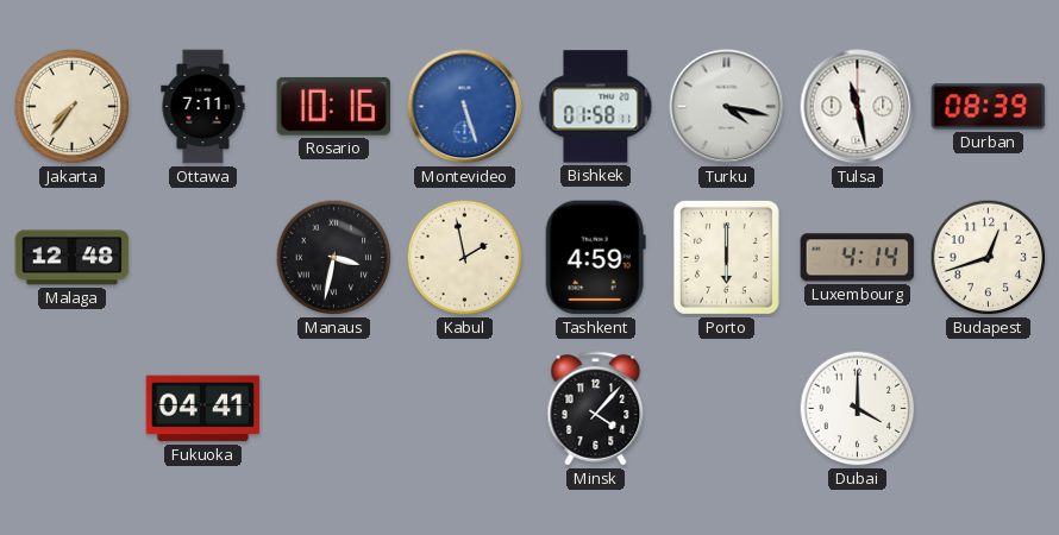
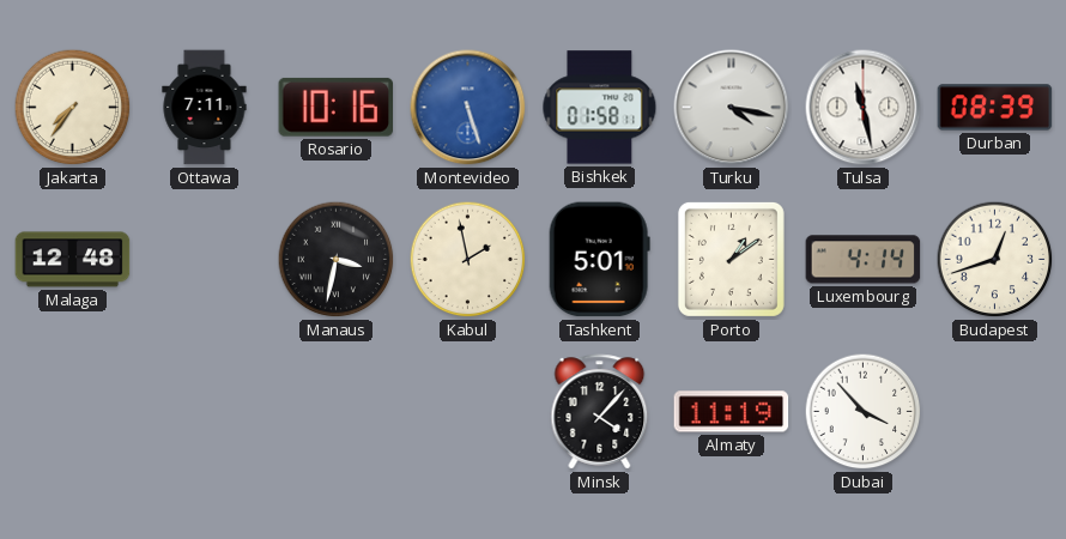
Tashkent: 4:59 -> 5:01
Porto: 6:00 -> 1:09
Fukuoka: 04:41 -> none
Almaty: none -> 11:19
Dubai: 4:00 -> 3:53
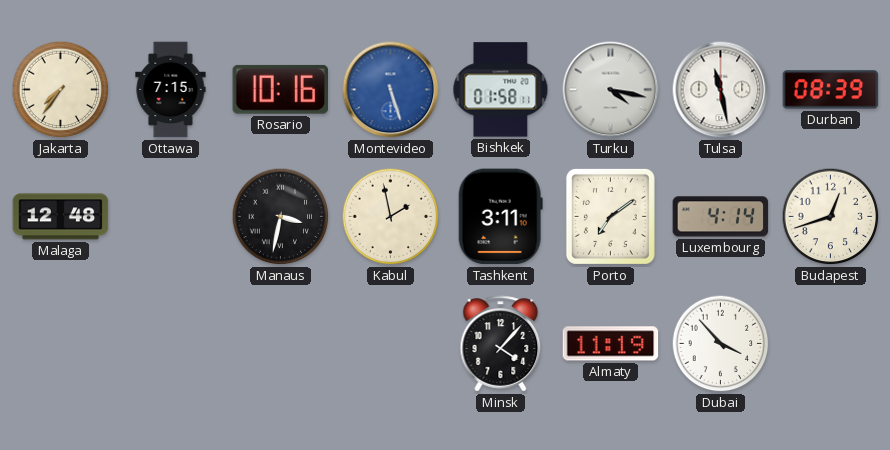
Ottawa: 7:11 -> 7:15
Tashkent: 5:01 -> 3:11
Porto: 1:09 -> 7:09
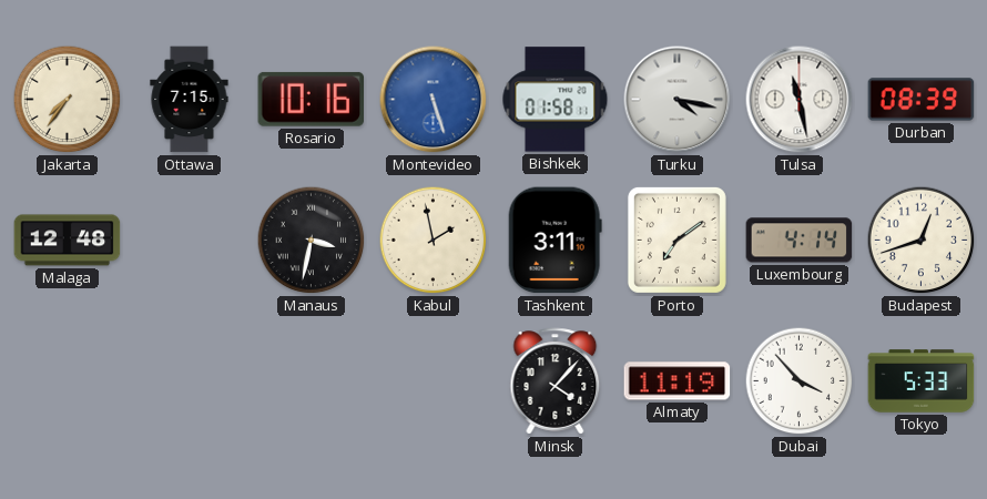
Tokyo: none -> 5:33
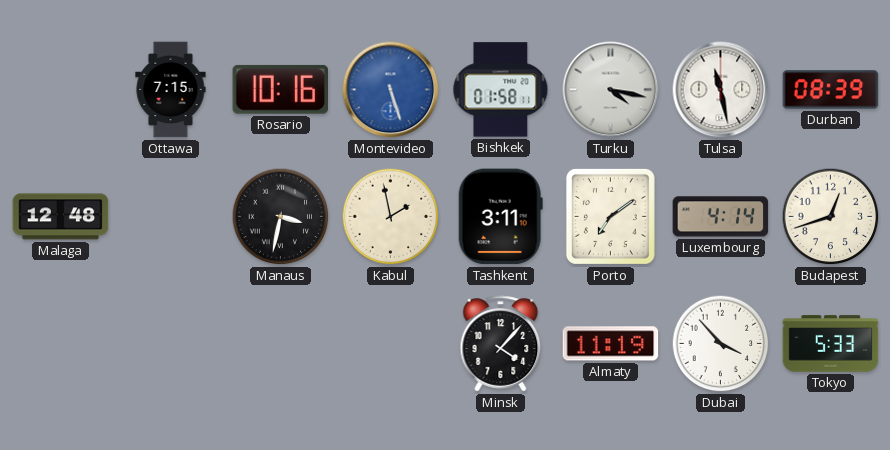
Jakarta: 7:36 -> none
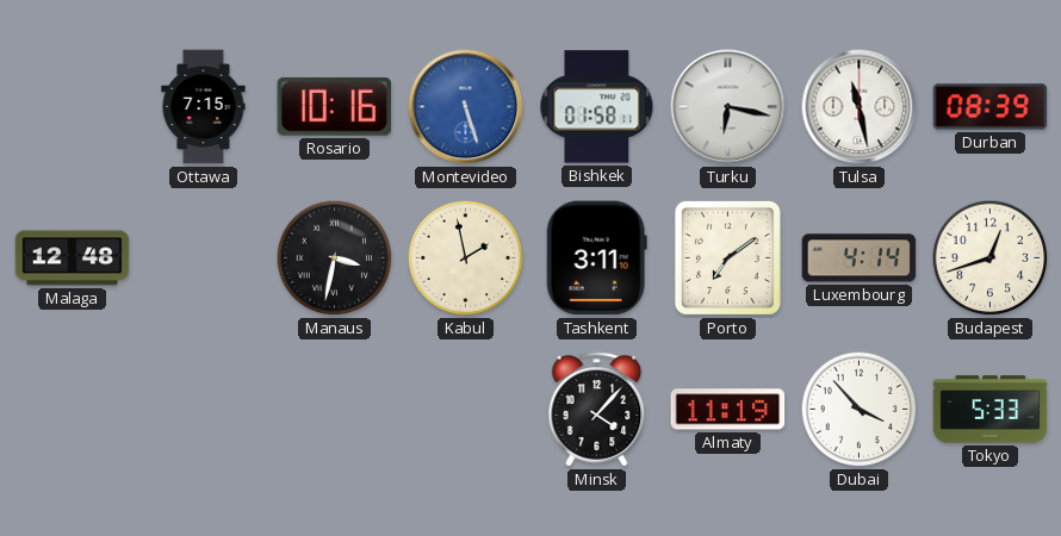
Turku: 4:17 -> 6:17
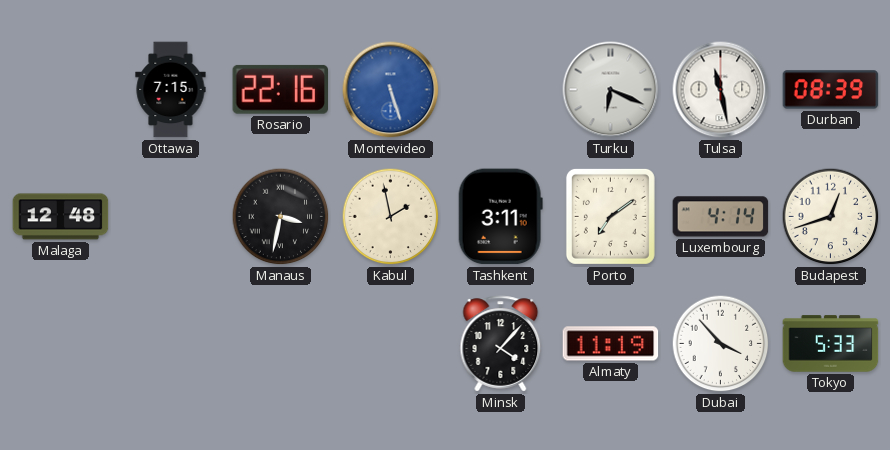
Rosario: 10:16 -> 22:16
Bishkek: 01:58 -> none
Turku: 6:17 -> 6:19
